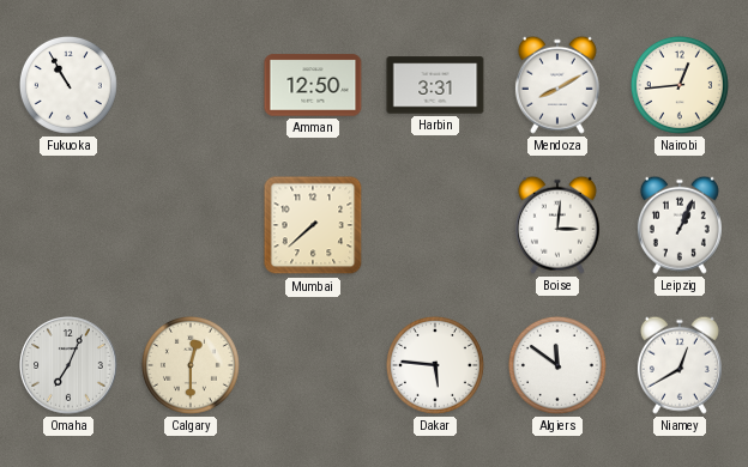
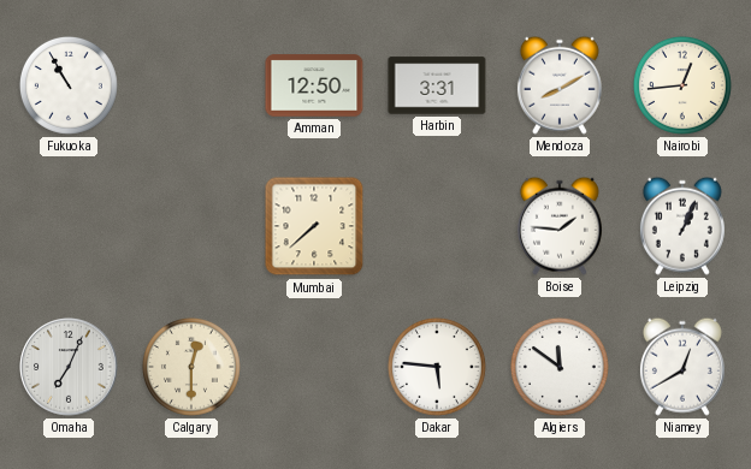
Boise: 3:01 -> 1:46
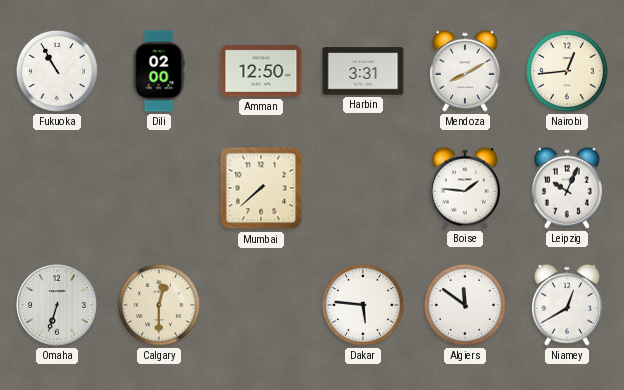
Dili: none -> 02:00
Leipzig: 1:04 -> 10:04
Omaha: 7:04 -> 6:33
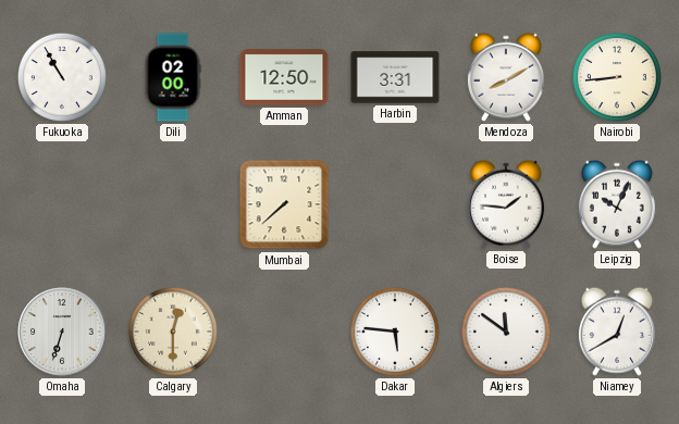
Nairobi: 12:44 -> 8:44
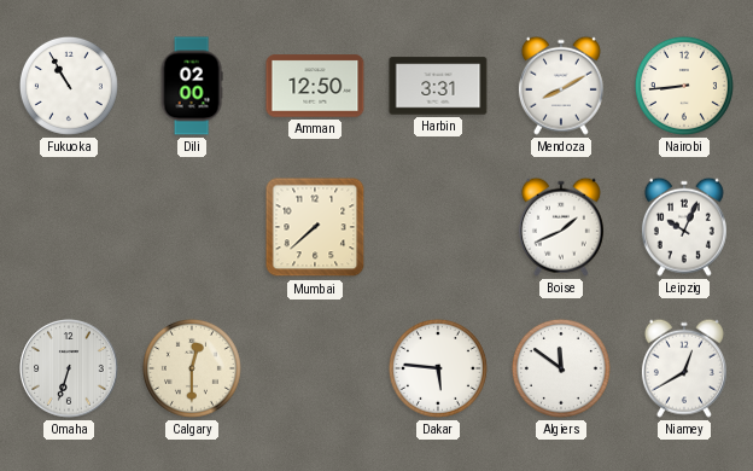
Boise: 1:46 -> 1:41
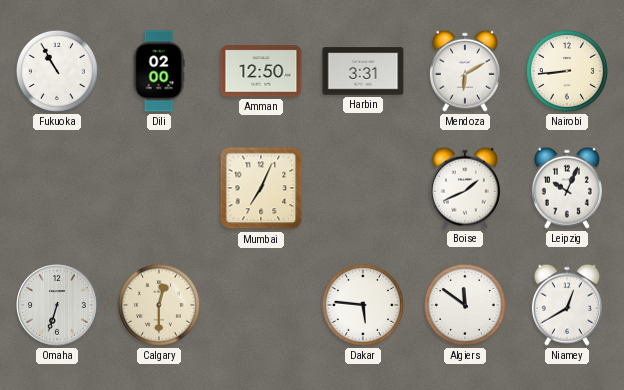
Mendoza: 8:10 -> 6:10
Mumbai: 7:38 -> 7:04
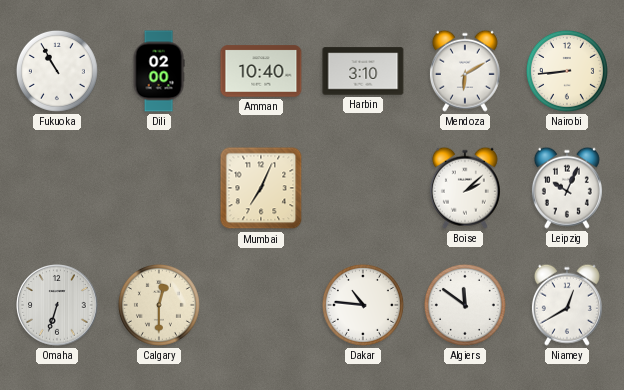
Amman: 12:50 -> 10:40
Harbin: 3:31 -> 3:10
Boise: 1:41 -> 2:08
Dakar: 5:46 -> 10:46
